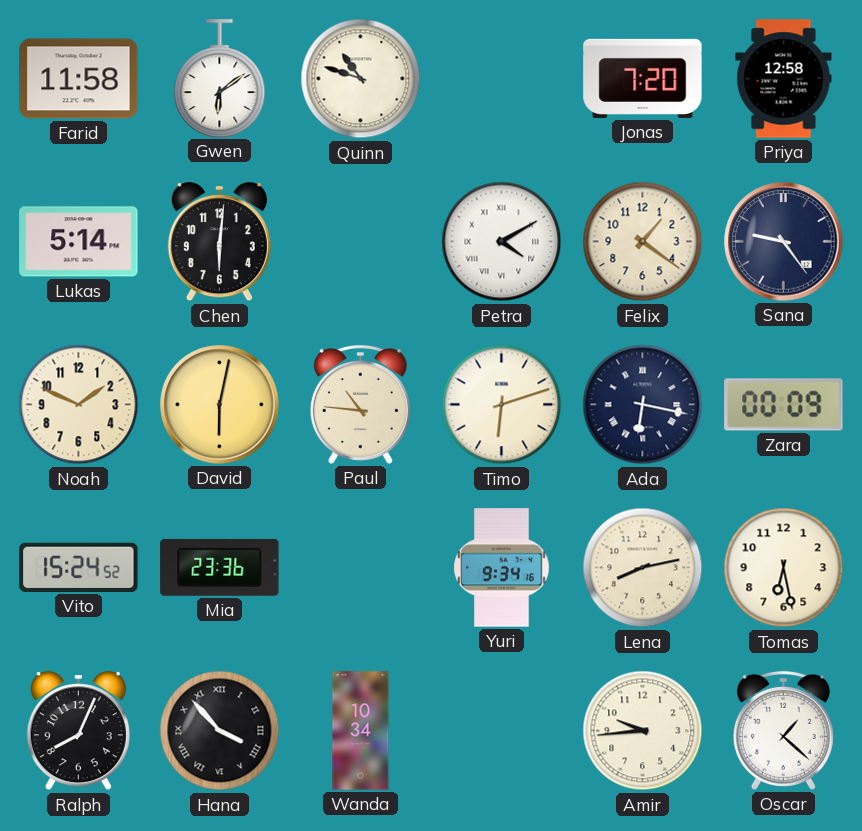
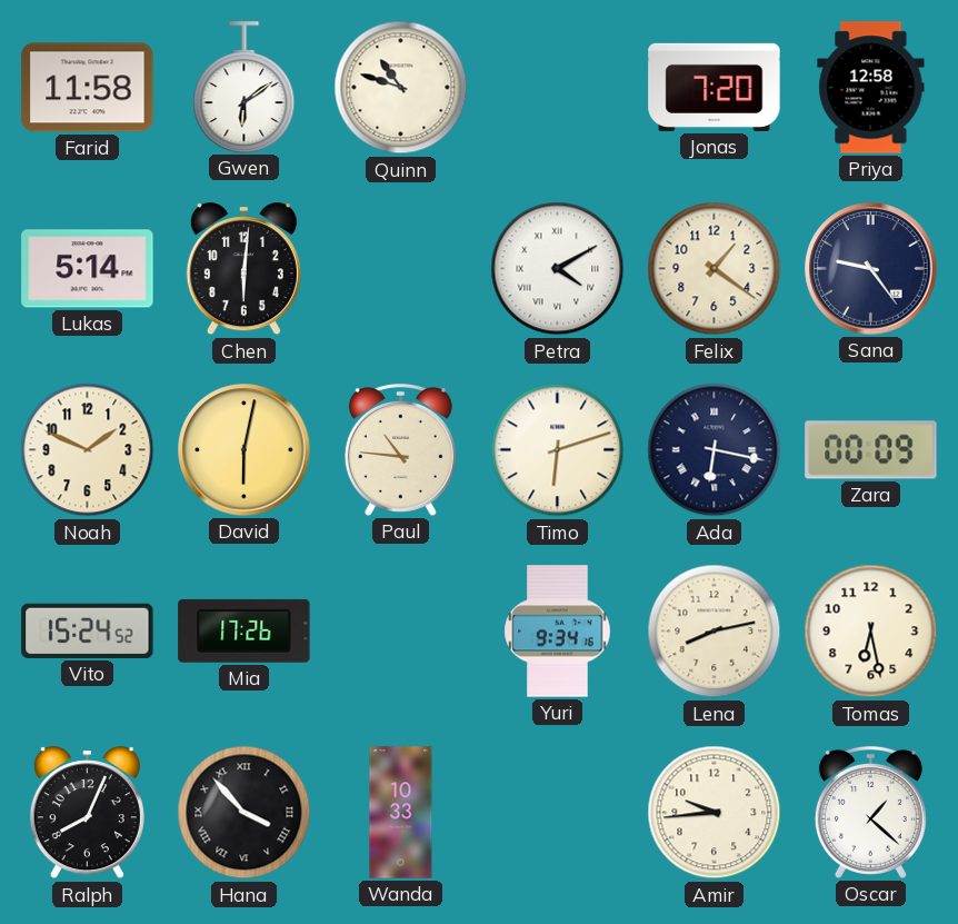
Mia: 23:36 -> 17:26
Wanda: 10:34 -> 10:33
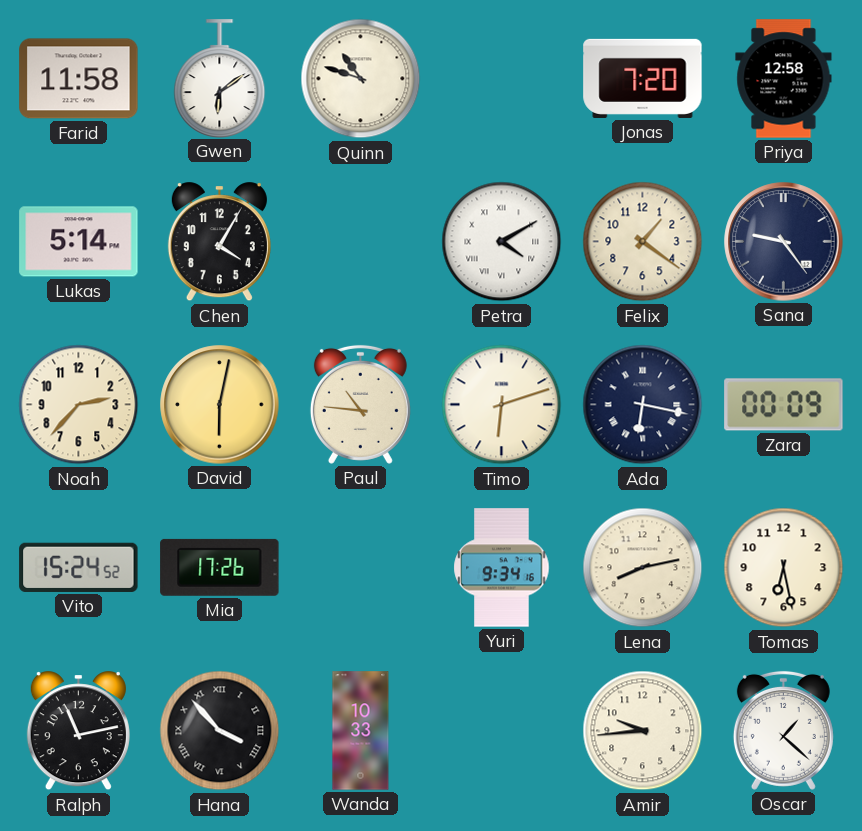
Chen: 6:01 -> 4:05
Noah: 1:49 -> 2:37
Ralph: 8:04 -> 11:13
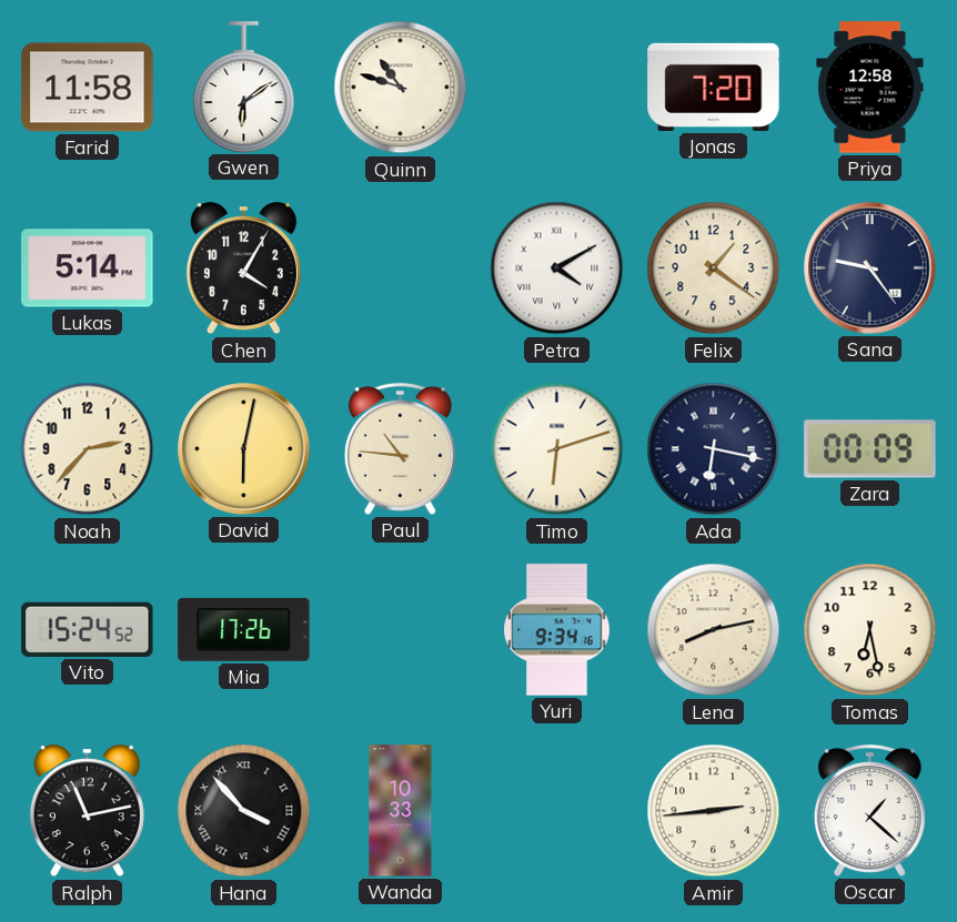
Amir: 9:44 -> 2:44
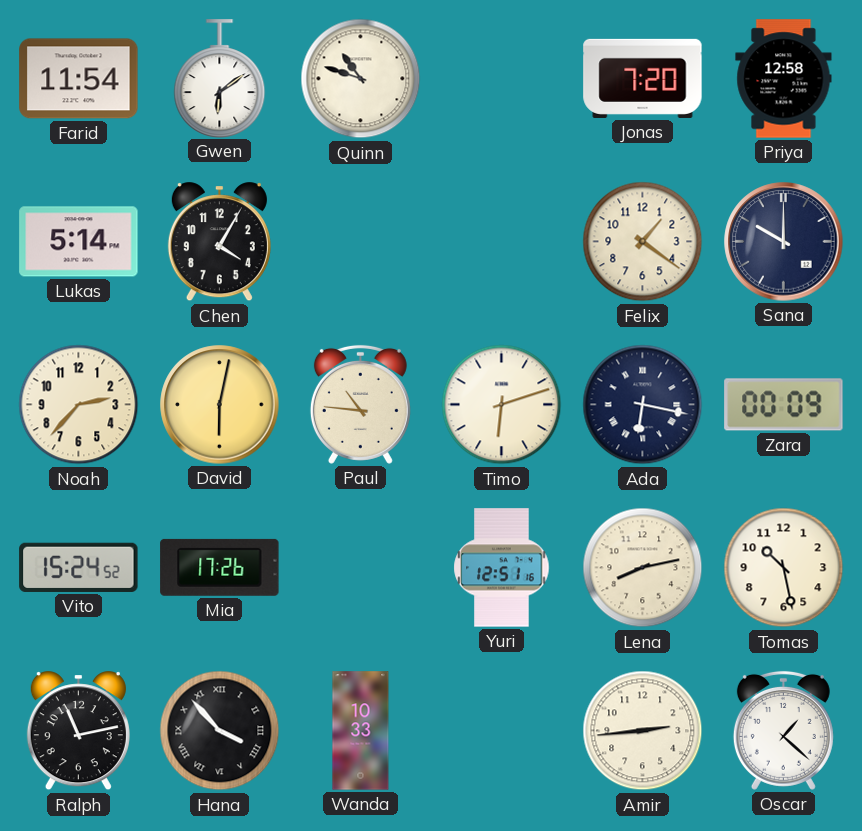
Farid: 11:58 -> 11:54
Petra: 4:10 -> none
Sana: 9:24 -> 10:00
Yuri: 9:34 -> 12:51
Tomas: 6:28 -> 10:28
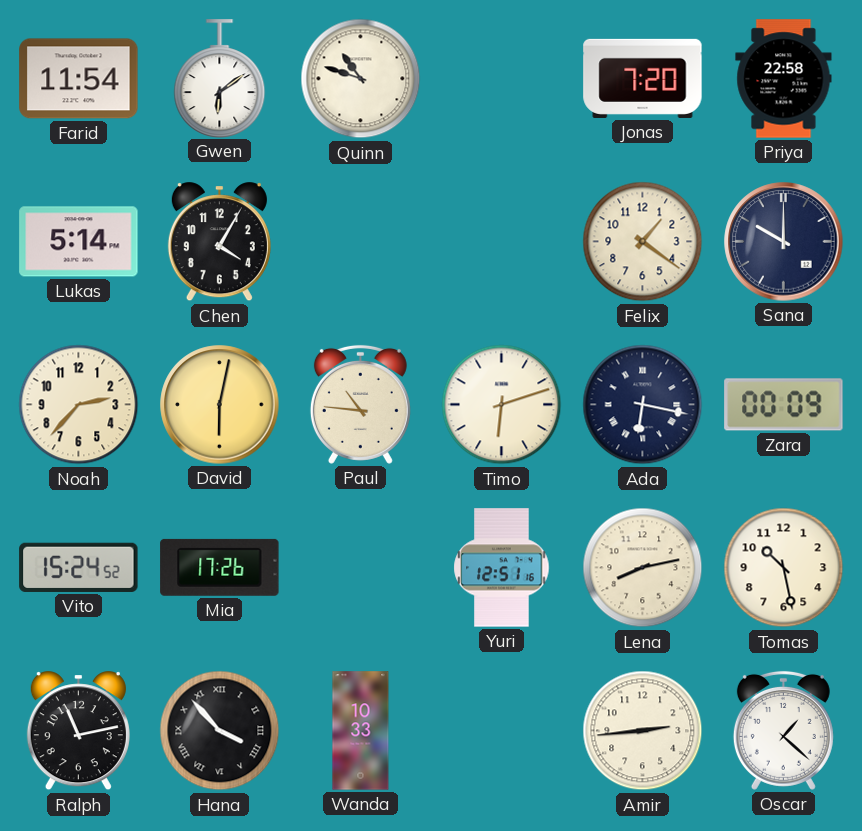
Priya: 12:58 -> 22:58
